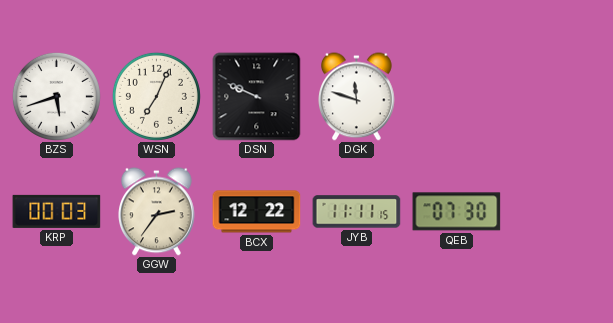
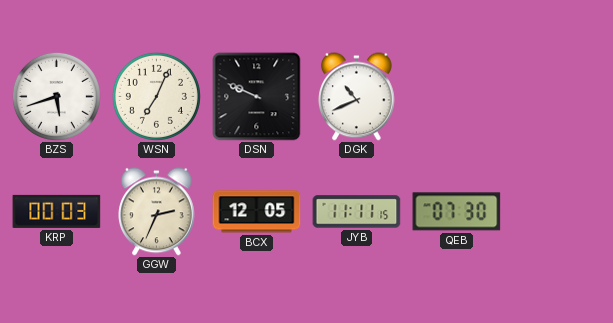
DGK: 11:48 -> 10:41
GGW: 2:36 -> 2:34
BCX: 12:22 -> 12:05
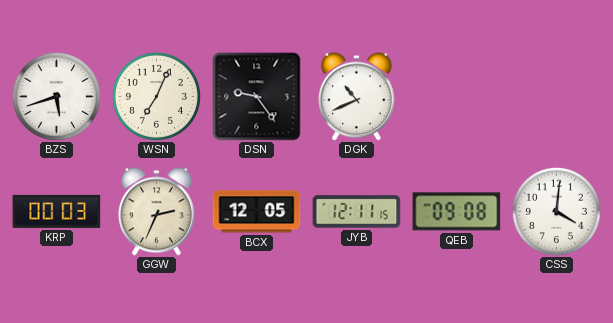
DSN: 9:49 -> 9:24
JYB: 11:11 -> 12:11
QEB: 07:30 -> 09:08
CSS: none -> 4:01
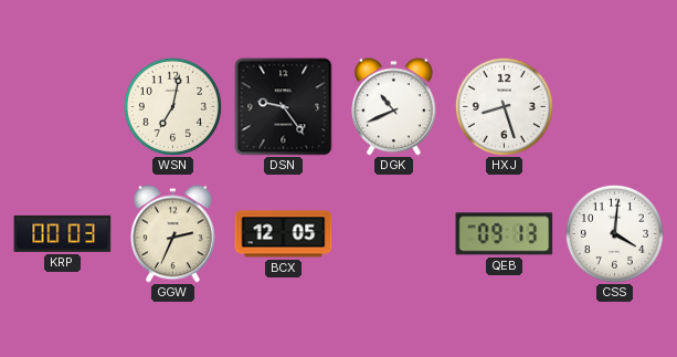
BZS: 5:42 -> none
WSN: 7:04 -> 7:02
HXJ: none -> 8:27
JYB: 12:11 -> none
QEB: 09:08 -> 09:13
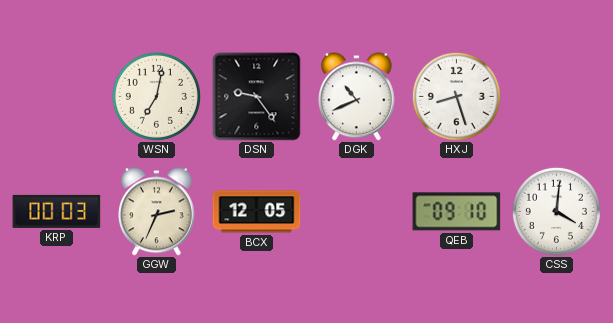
QEB: 09:13 -> 09:10
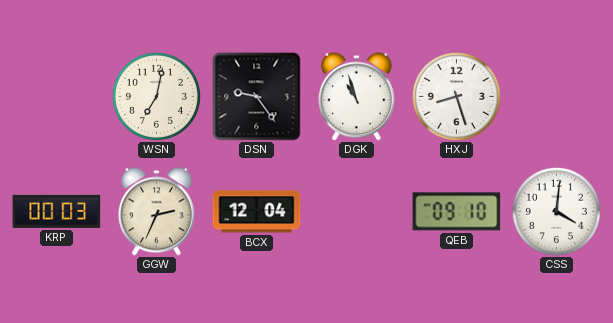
DGK: 10:41 -> 10:57
BCX: 12:05 -> 12:04
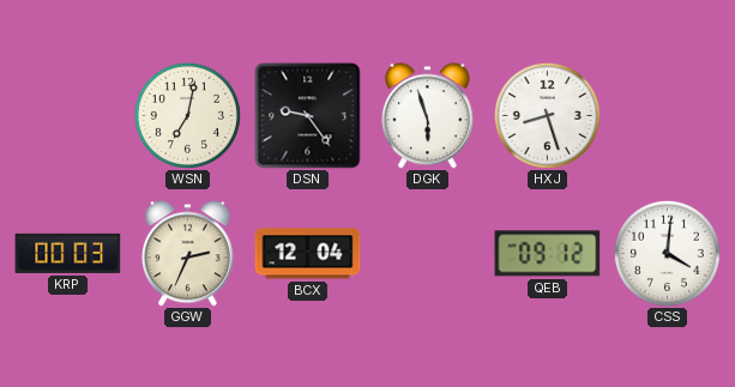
DGK: 10:57 -> 5:57
QEB: 09:10 -> 09:12
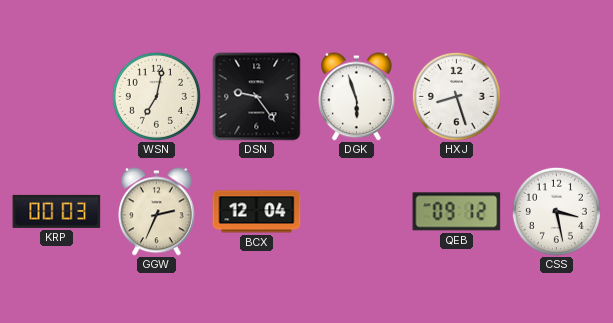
CSS: 4:01 -> 3:28
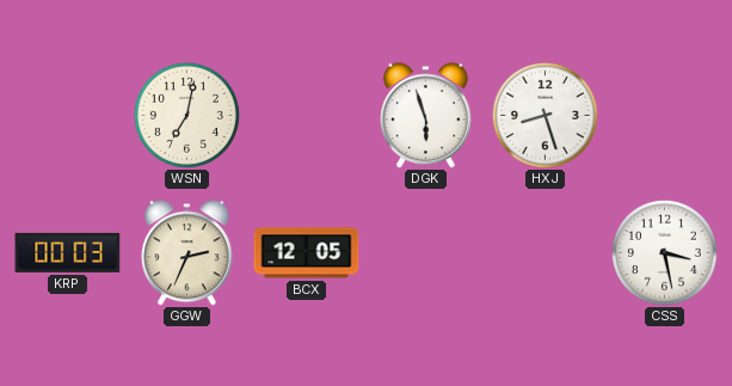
DSN: 9:24 -> none
BCX: 12:04 -> 12:05
QEB: 09:12 -> none
